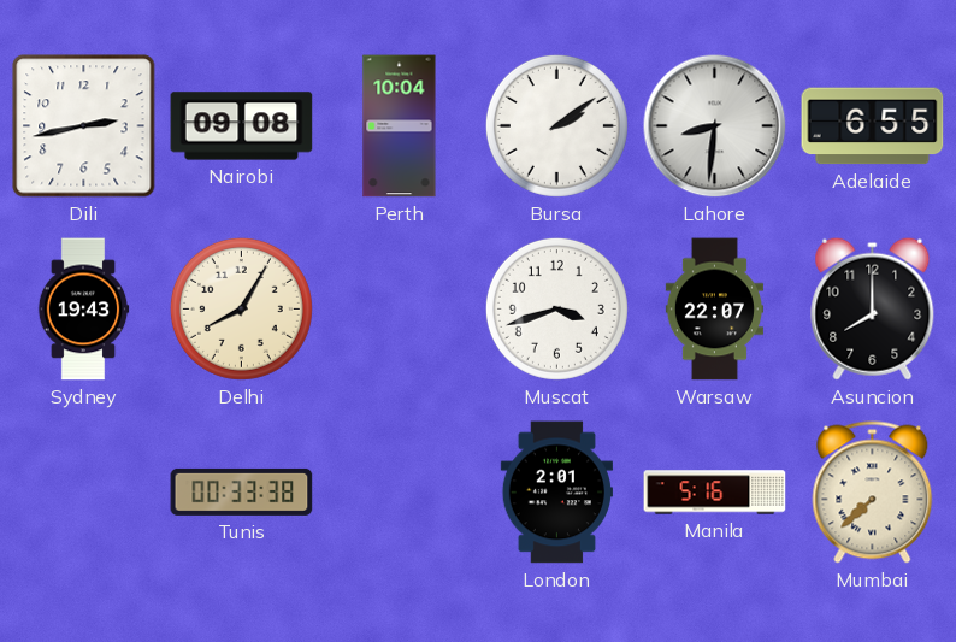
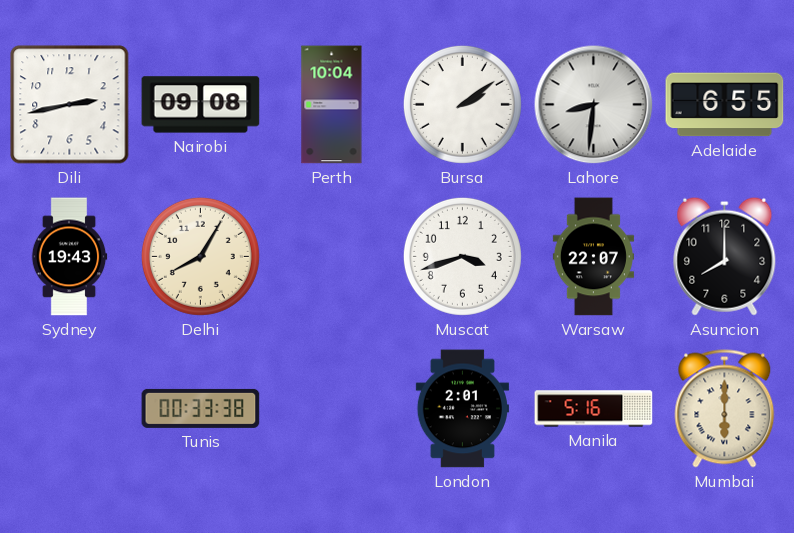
Mumbai: 7:38 -> 6:00
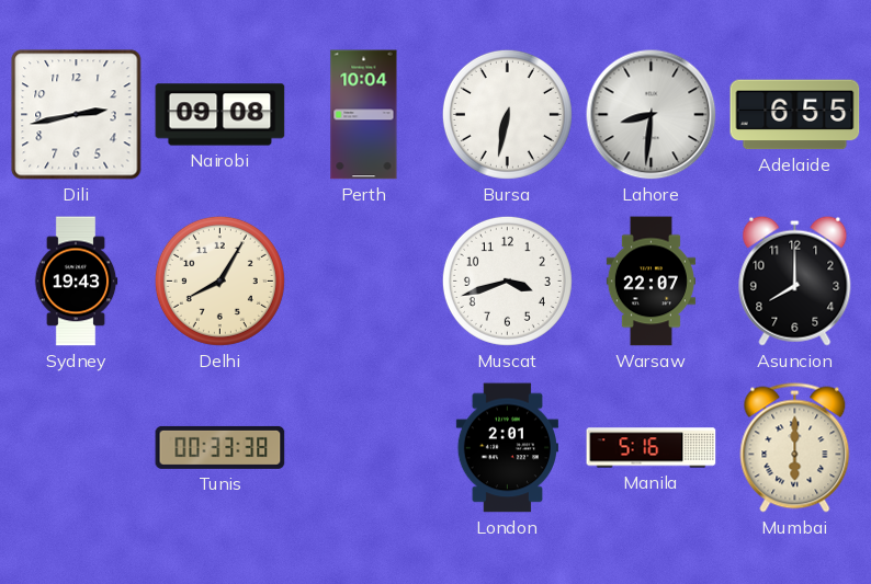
Bursa: 2:09 -> 6:32
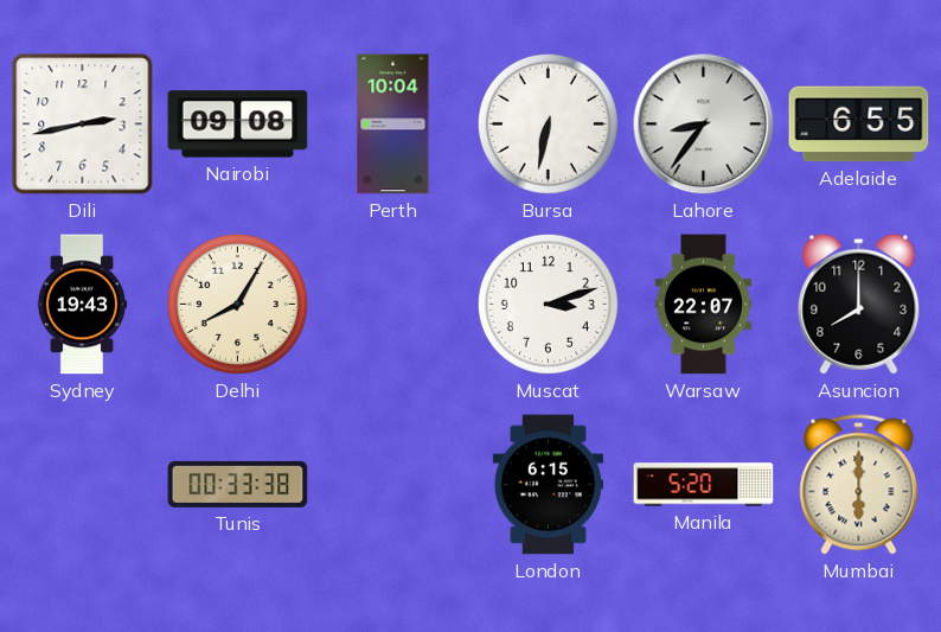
Lahore: 8:31 -> 8:36
Muscat: 3:42 -> 3:12
London: 2:01 -> 6:15
Manila: 5:16 -> 5:20
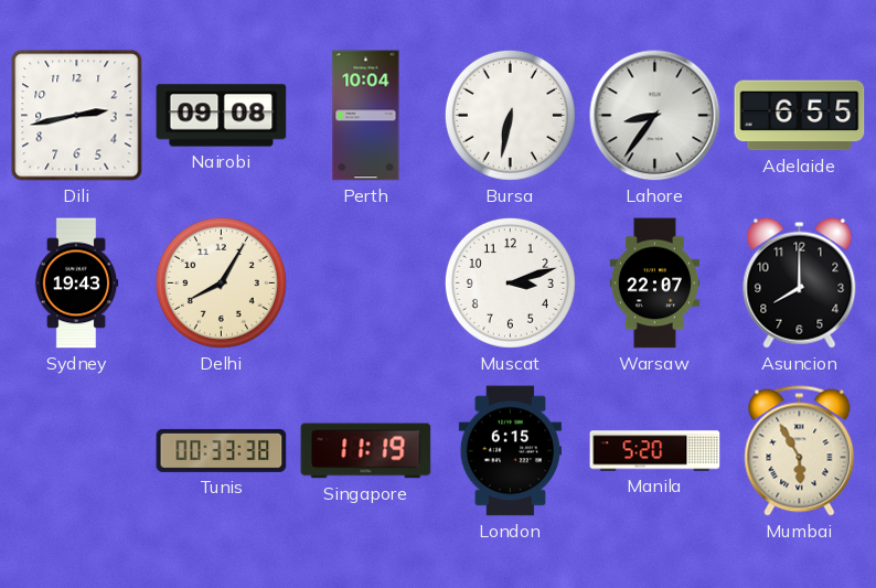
Singapore: none -> 11:19
Mumbai: 6:00 -> 5:55
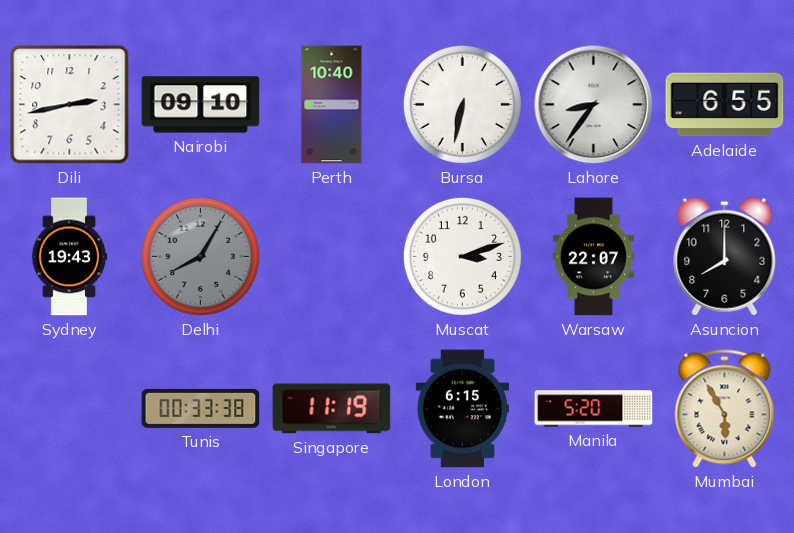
Nairobi: 09:08 -> 09:10
Perth: 10:04 -> 10:40
Delhi dial: cream -> grey
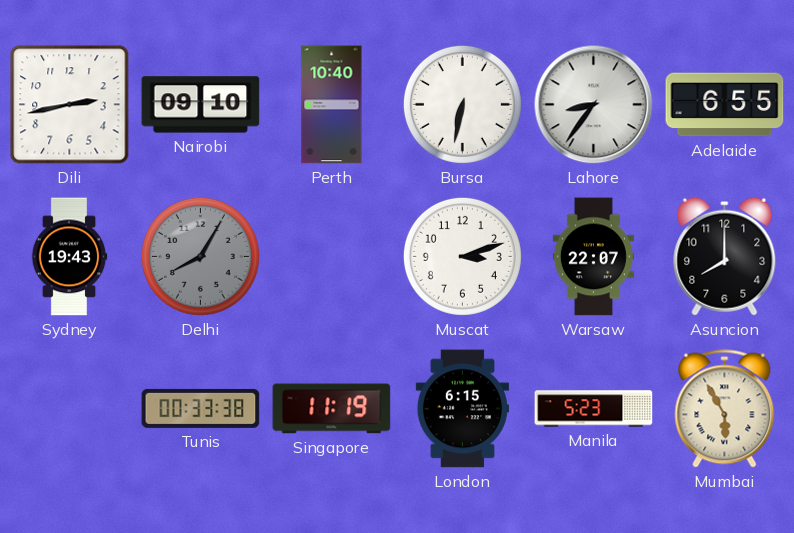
Manila: 5:20 -> 5:23
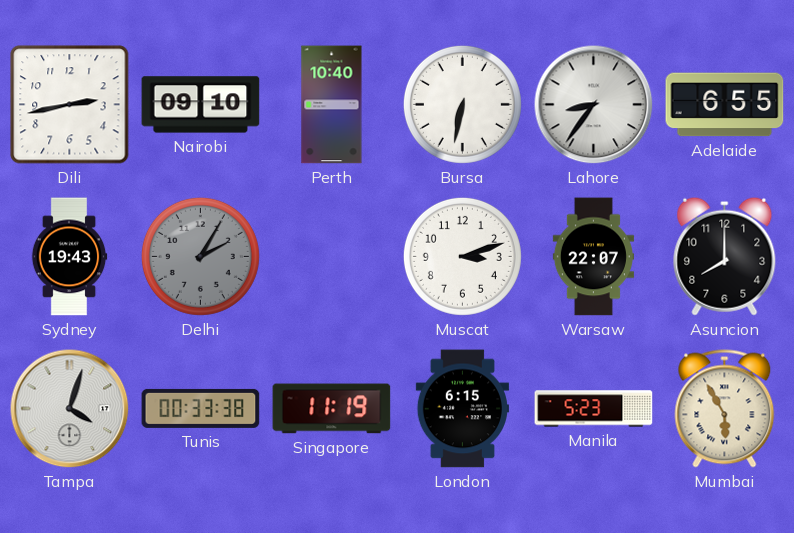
Delhi: 8:05 -> 2:05
Tampa: none -> 4:03
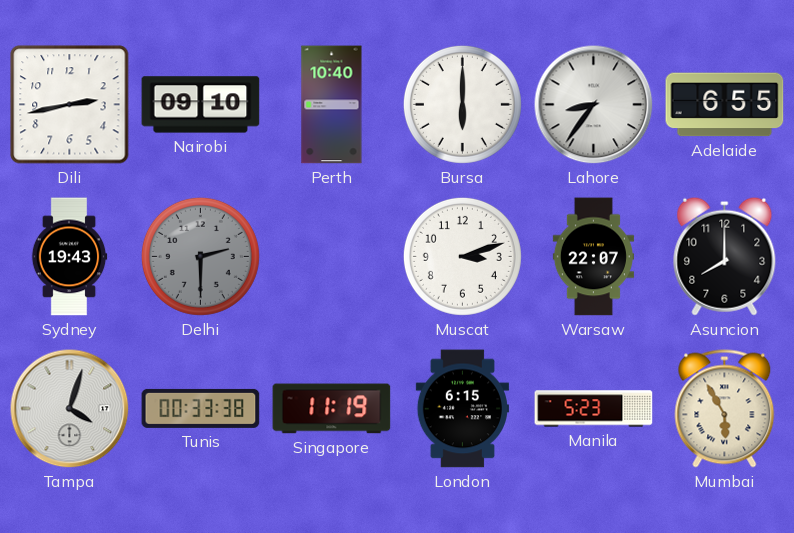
Bursa: 6:32 -> 6:00
Delhi: 2:05 -> 2:30
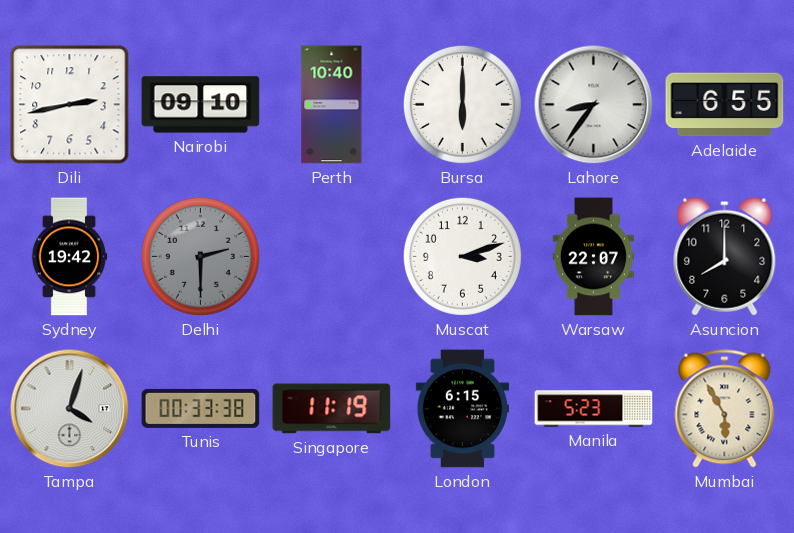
Sydney: 19:43 -> 19:42
